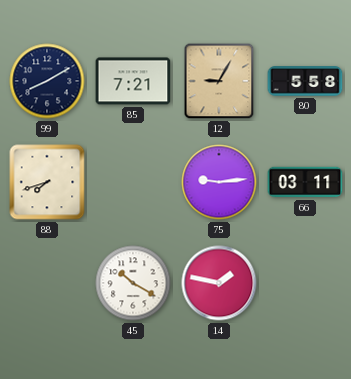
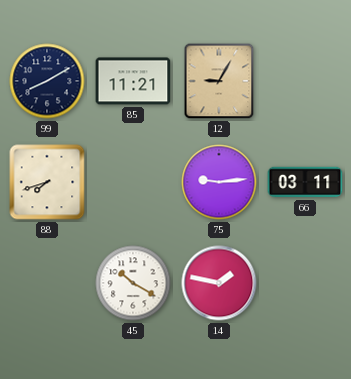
85: 7:21 -> 11:21
80: 5:58 -> none
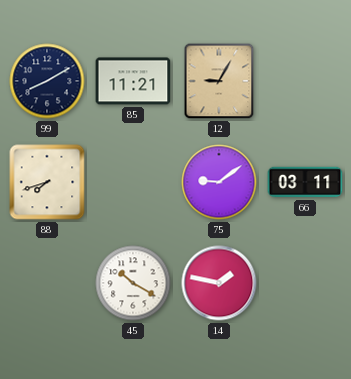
75: 9:14 -> 9:09
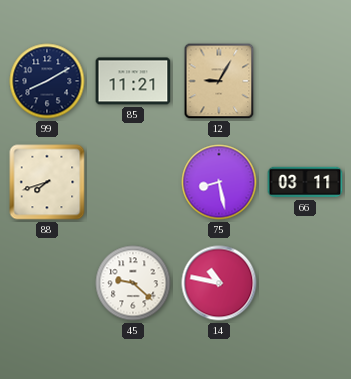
75: 9:09 -> 8:28
45: 10:20 -> 9:22
14: 1:47 -> 10:47
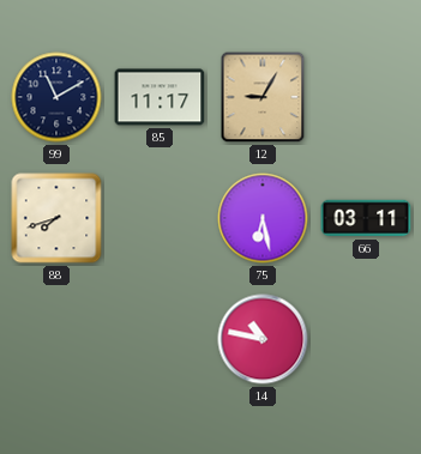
99: 8:10 -> 11:10
85: 11:21 -> 11:17
75: 8:28 -> 6:28
45: 9:22 -> none
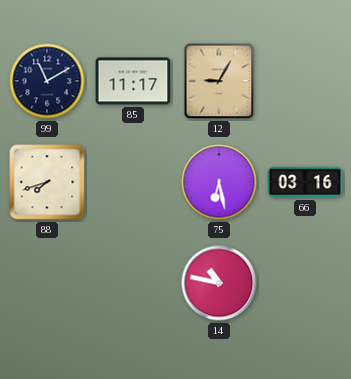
66: 03:11 -> 03:16
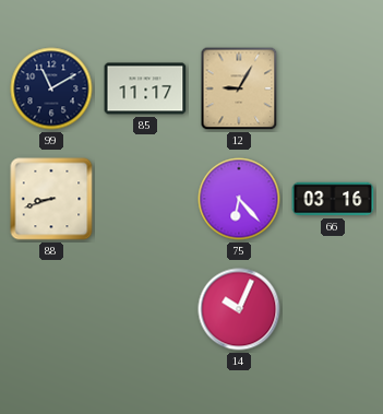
88: 7:42 -> 8:42
75: 6:28 -> 6:23
14: 10:47 -> 10:04
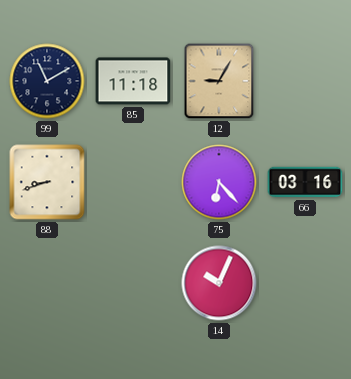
85: 11:17 -> 11:18
